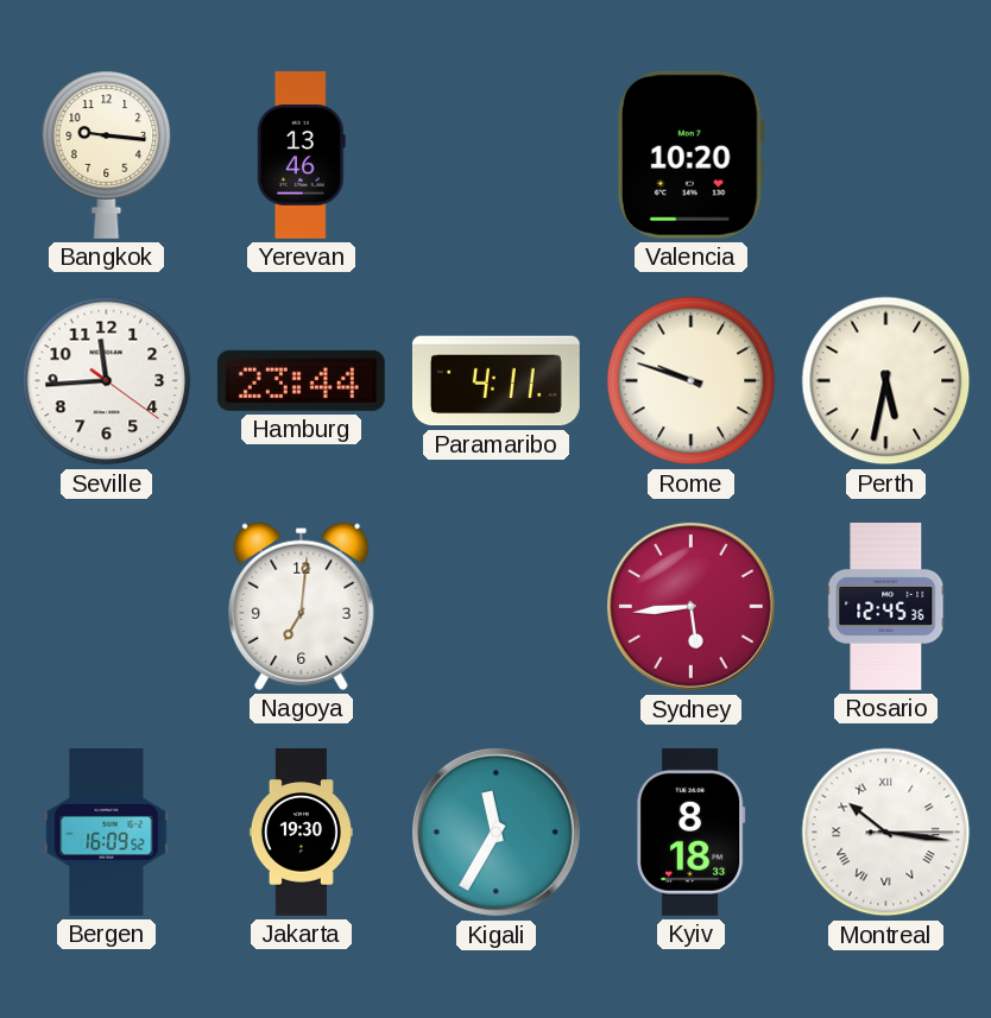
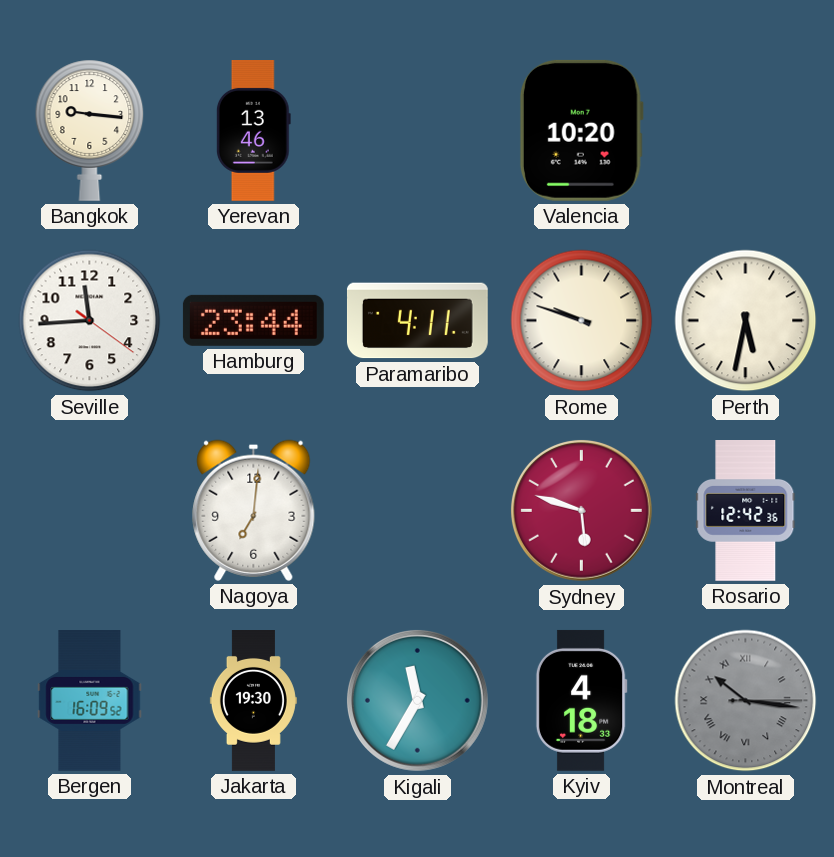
Sydney: 5:44 -> 5:48
Rosario: 12:45 -> 12:42
Kyiv: 8:18 -> 4:18
Montreal dial: white -> grey
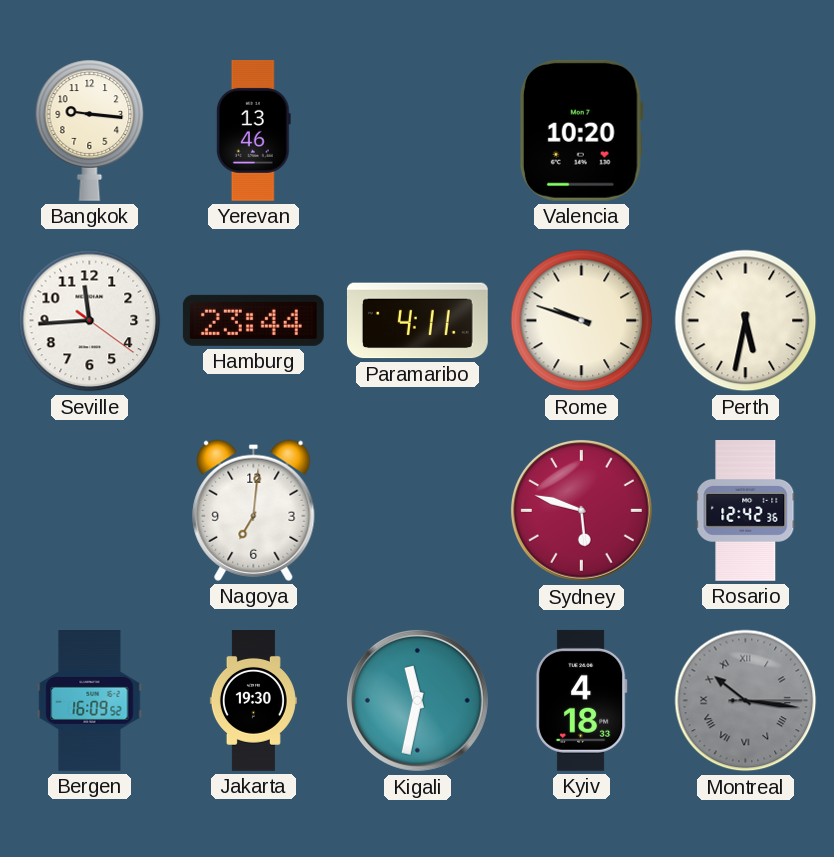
Kigali: 11:35 -> 11:32
